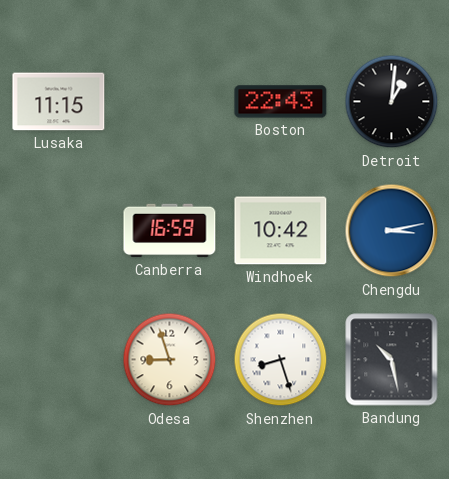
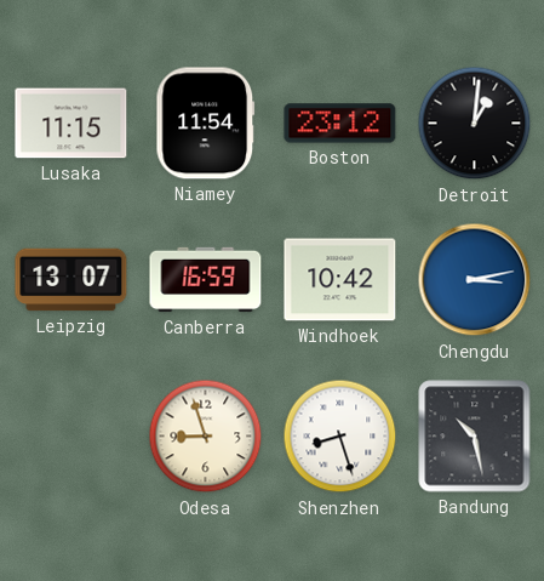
Niamey: none -> 11:54
Boston: 22:43 -> 23:12
Leipzig: none -> 13:07
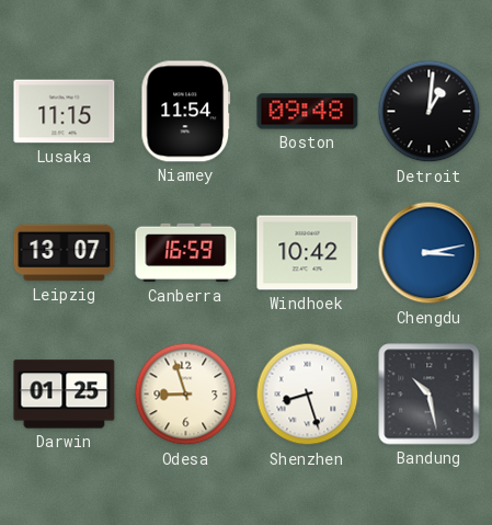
Boston: 23:12 -> 09:48
Darwin: none -> 01:25
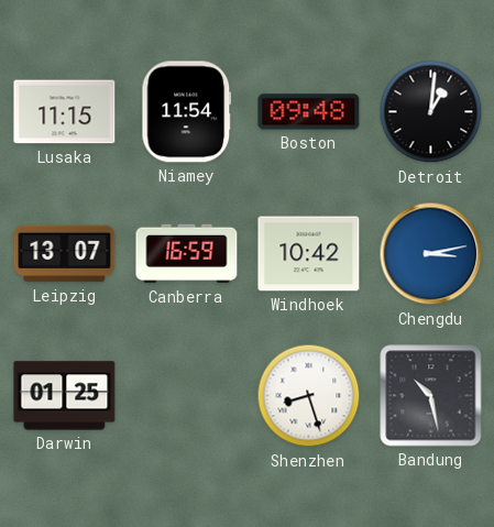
Odesa: 8:57 -> none
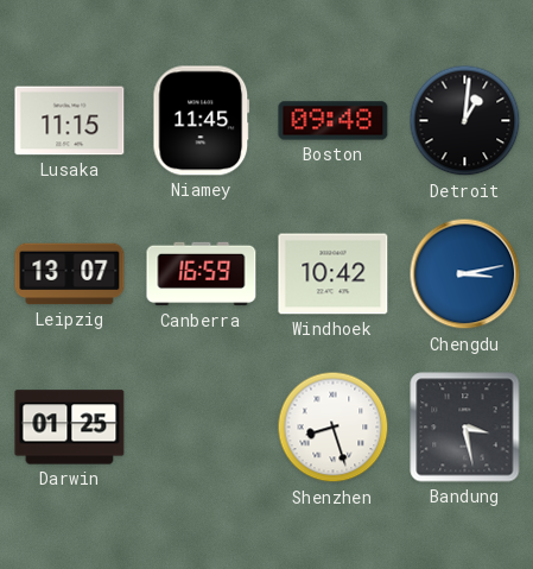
Niamey: 11:54 -> 11:45
Bandung: 10:28 -> 3:28
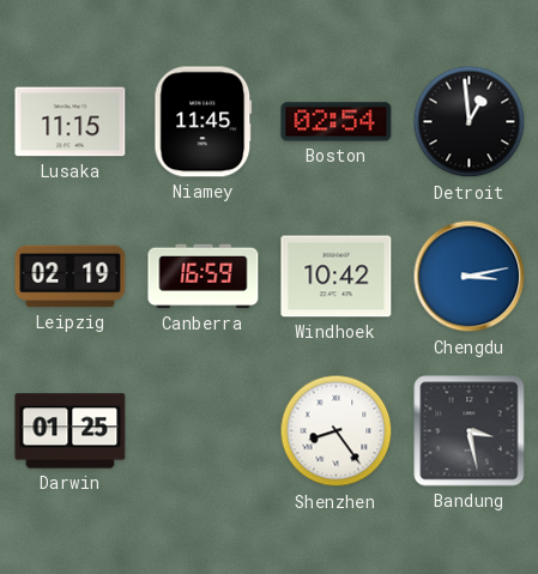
Boston: 09:48 -> 02:54
Detroit: 1:01 -> 12:59
Leipzig: 13:07 -> 02:19
Shenzhen: 8:27 -> 8:24
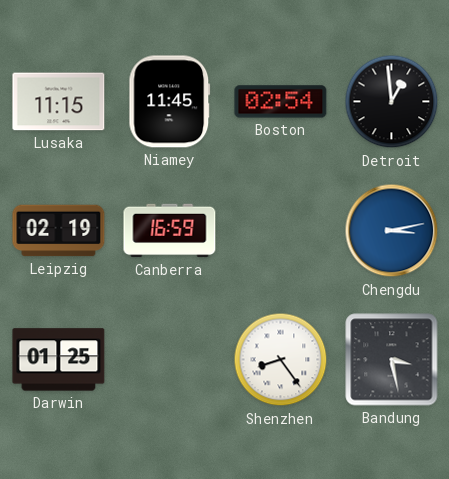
Windhoek: 10:42 -> none
